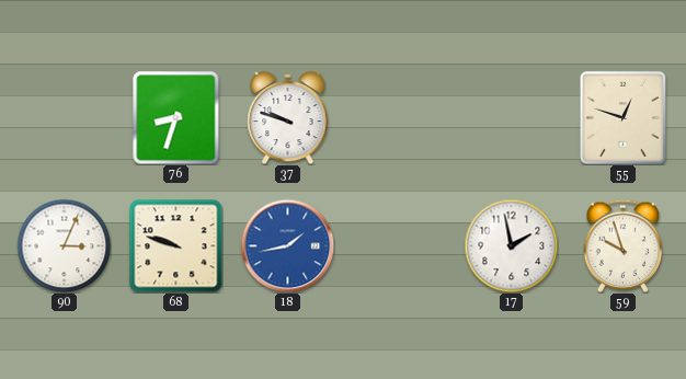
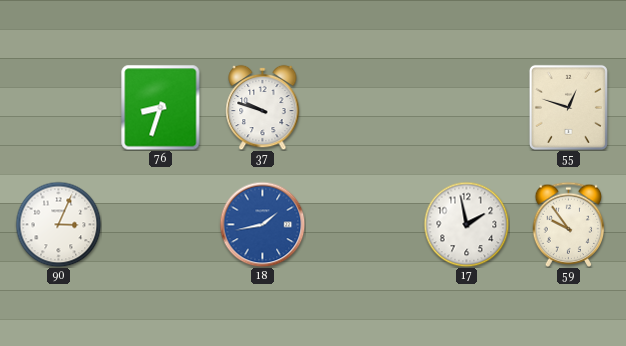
68: 9:48 -> none
59: 9:57 -> 9:54
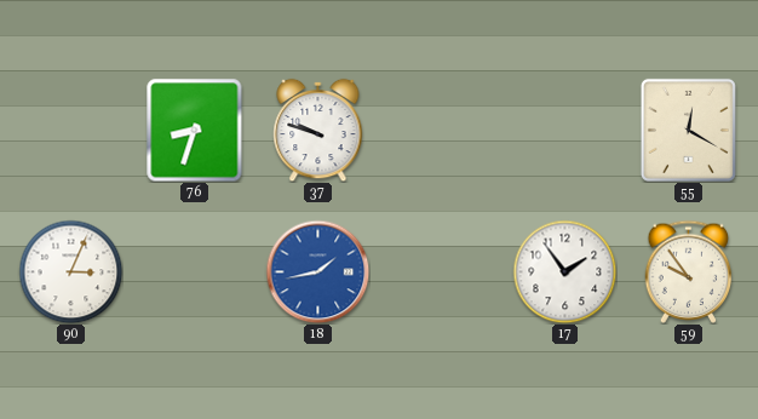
55: 12:48 -> 12:20
17: 1:58 -> 1:54
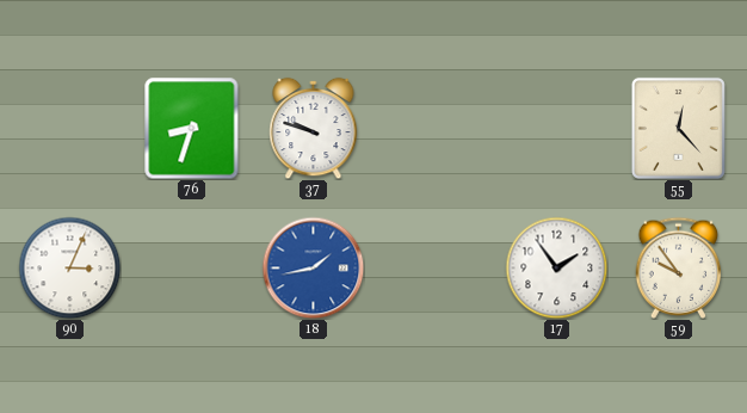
55: 12:20 -> 12:23
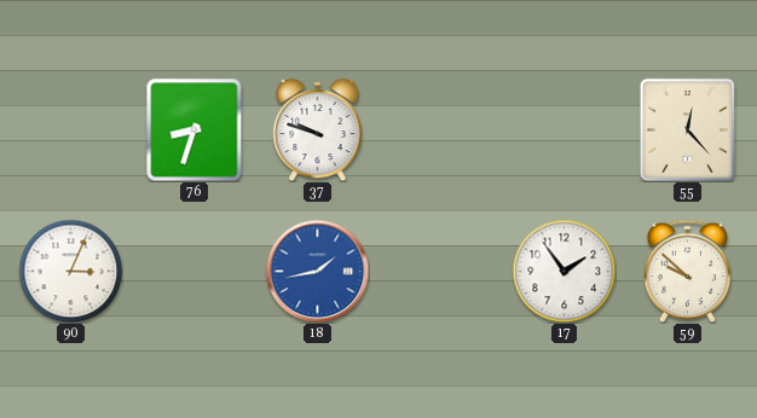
59: 9:54 -> 9:52
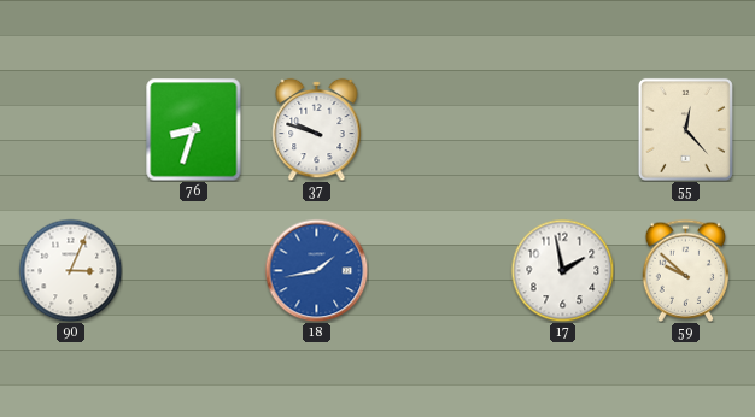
17: 1:54 -> 1:58
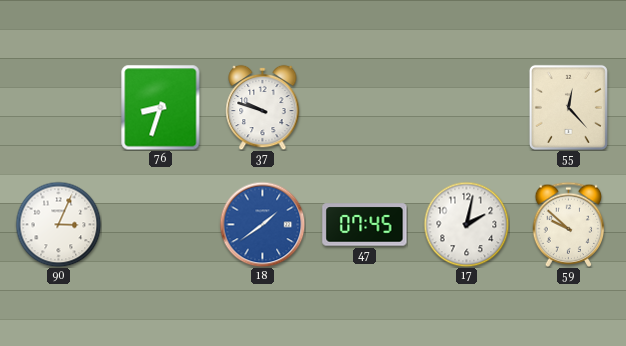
18: 1:43 -> 1:39
47: none -> 07:45
17: 1:58 -> 2:02
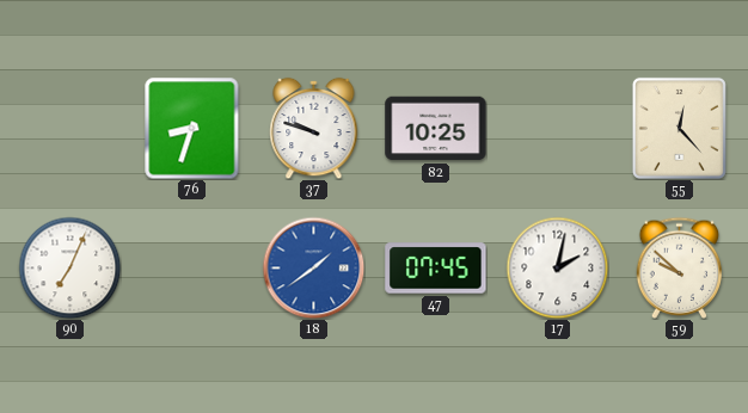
82: none -> 10:25
90: 3:04 -> 7:04
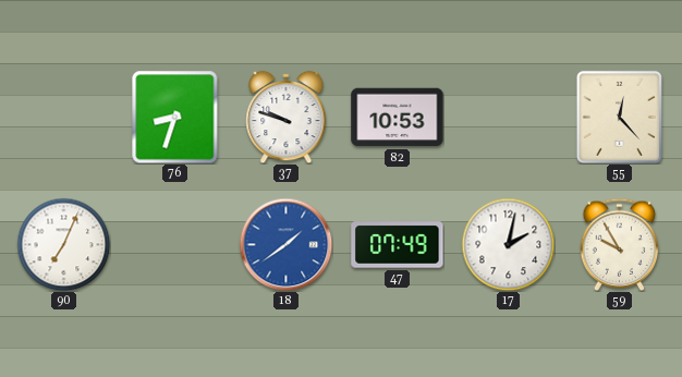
82: 10:25 -> 10:53
47: 07:45 -> 07:49
59: 9:52 -> 9:55
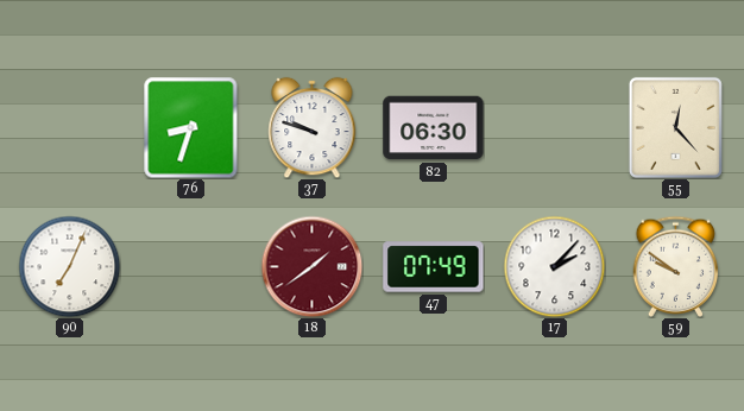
82: 10:53 -> 06:30
18 dial: blue -> burgundy
17: 2:02 -> 2:07
59: 9:55 -> 9:51
